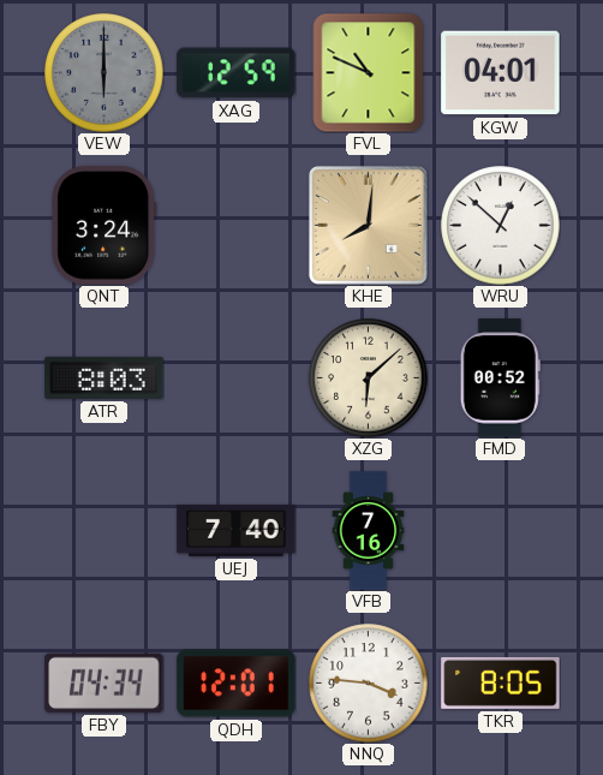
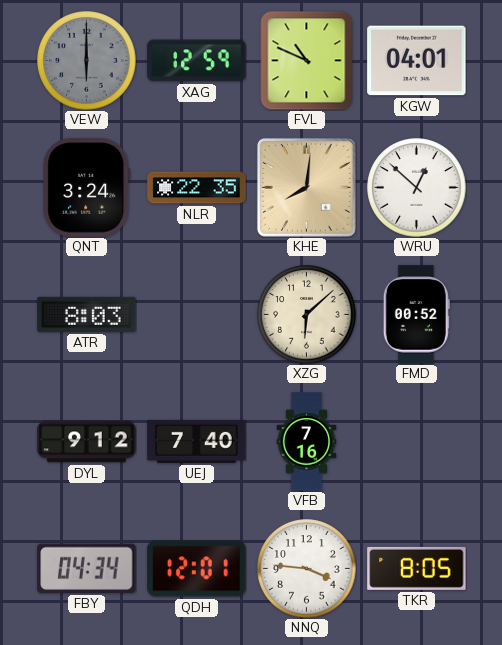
NLR: none -> 22:35
DYL: none -> 9:12
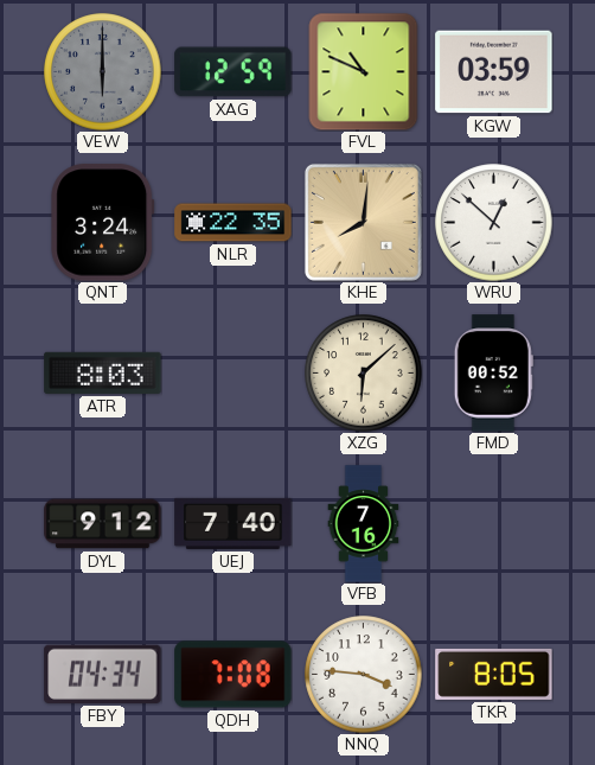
KGW: 04:01 -> 03:59
QDH: 12:01 -> 7:08
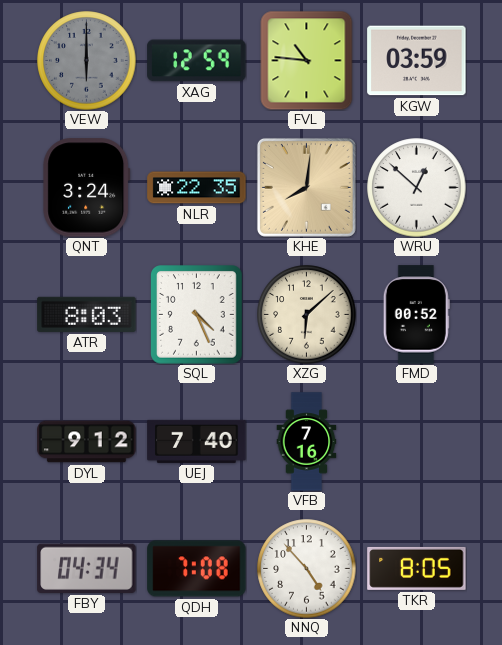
FVL: 10:49 -> 10:46
SQL: none -> 4:26
NNQ: 3:46 -> 4:53
